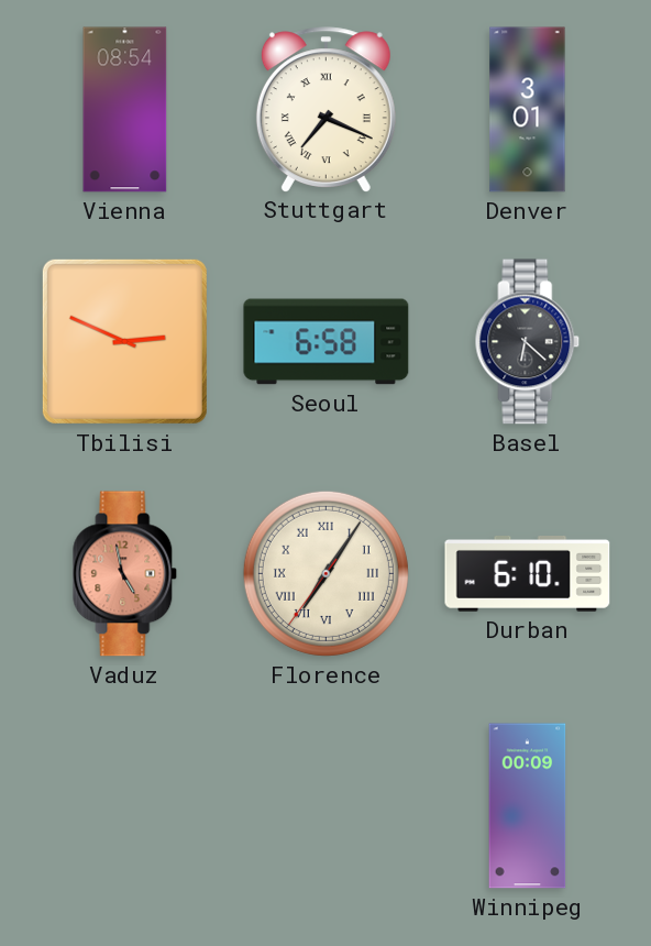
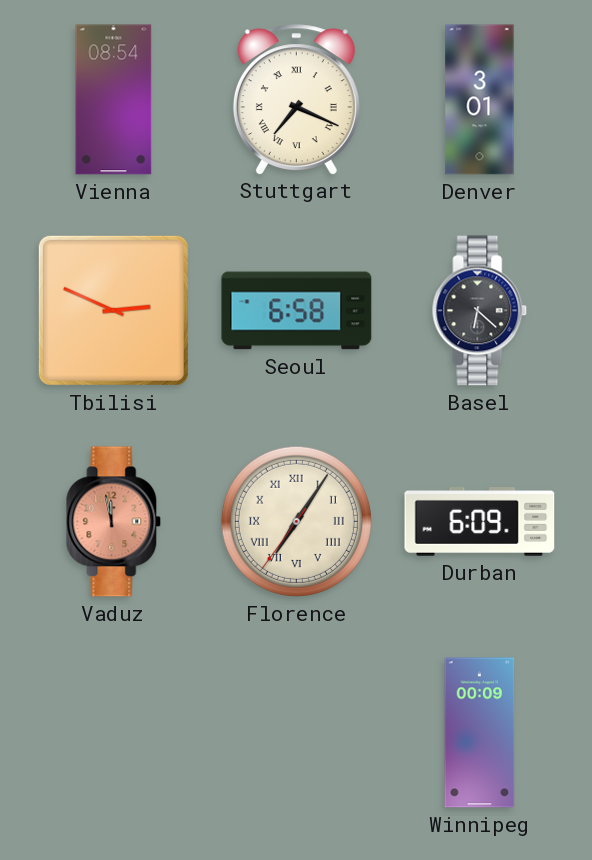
Vaduz: 4:58 -> 11:58
Durban: 6:10 -> 6:09
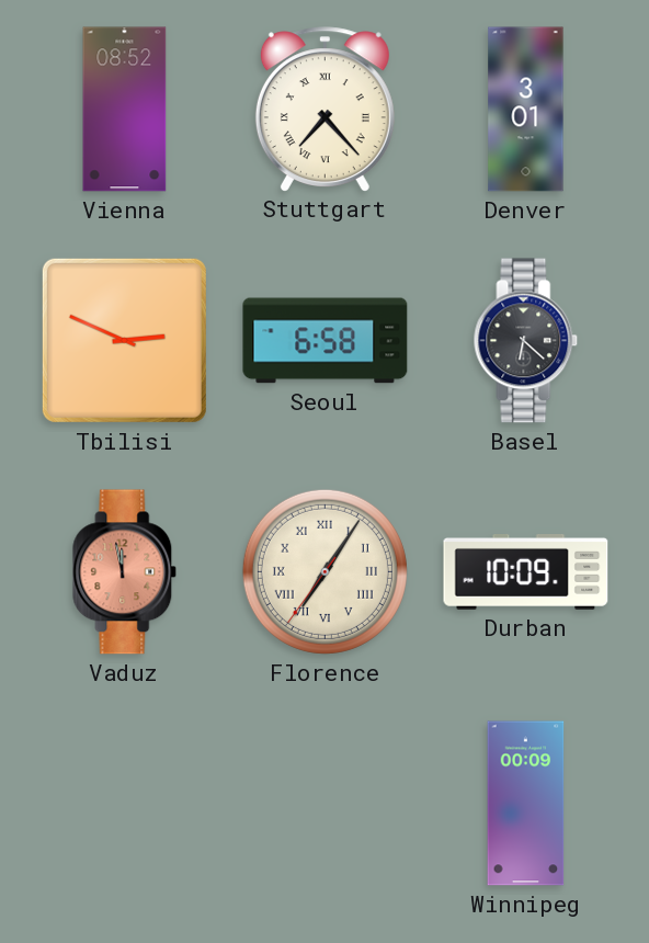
Vienna: 08:54 -> 08:52
Stuttgart: 7:19 -> 7:23
Durban: 6:09 -> 10:09
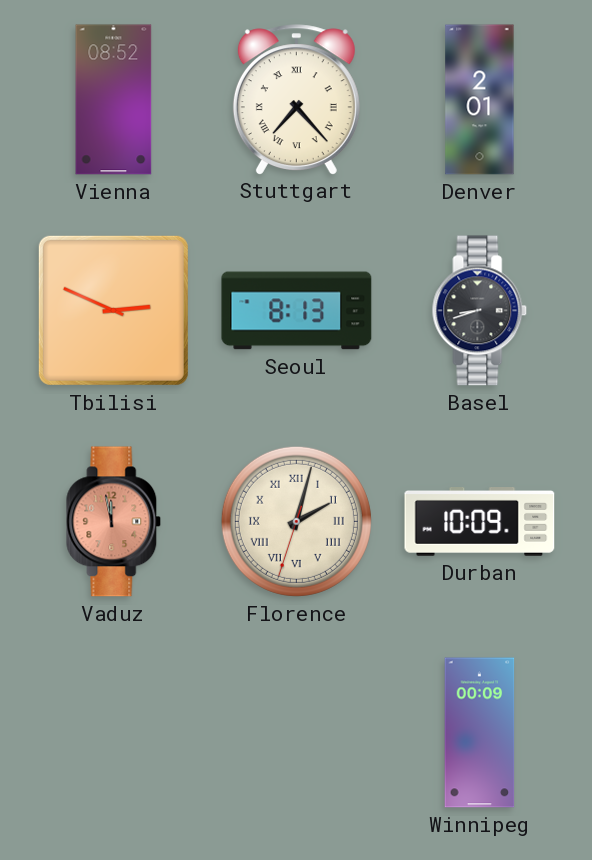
Denver: 3:01 -> 2:01
Seoul: 6:58 -> 8:13
Basel: 6:22 -> 8:42
Florence: 7:05 -> 2:02
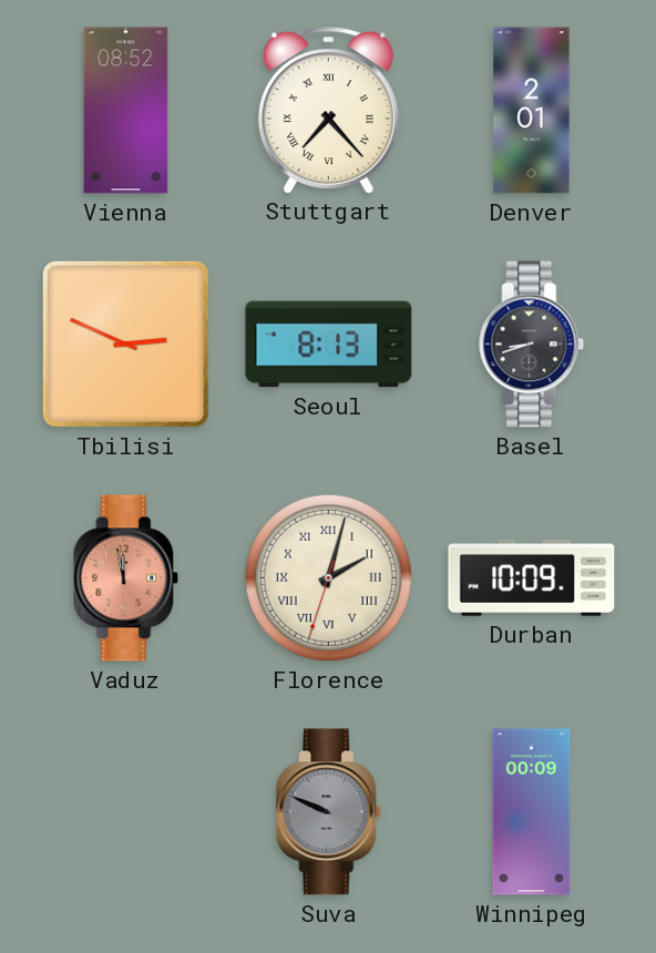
Suva: none -> 9:49
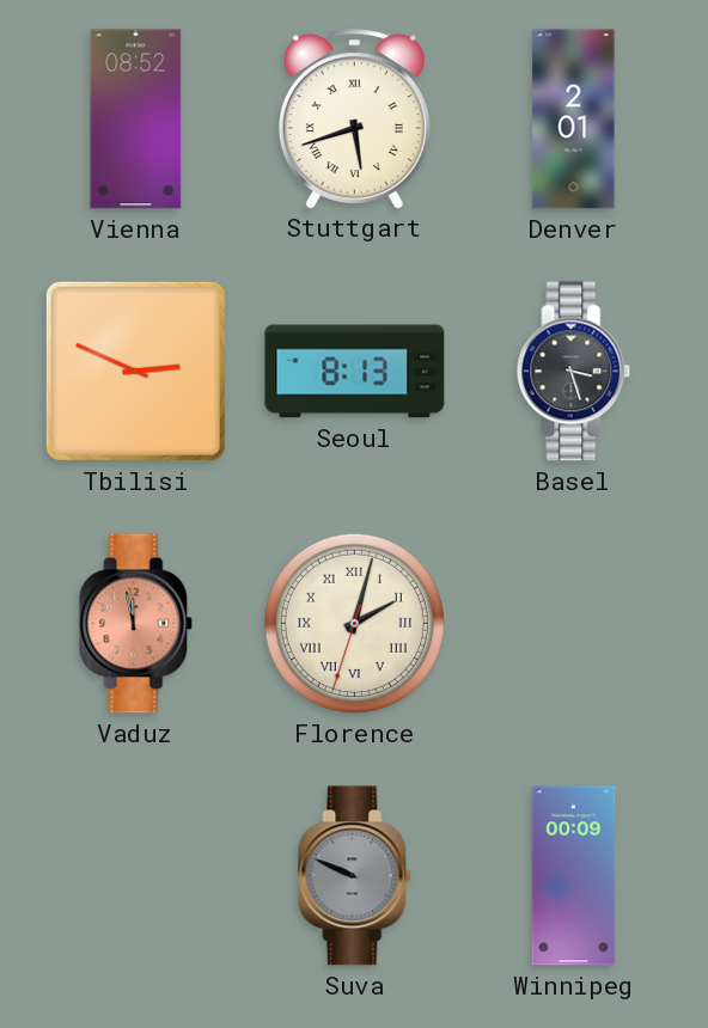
Stuttgart: 7:23 -> 5:42
Basel: 8:42 -> 3:27
Durban: 10:09 -> none
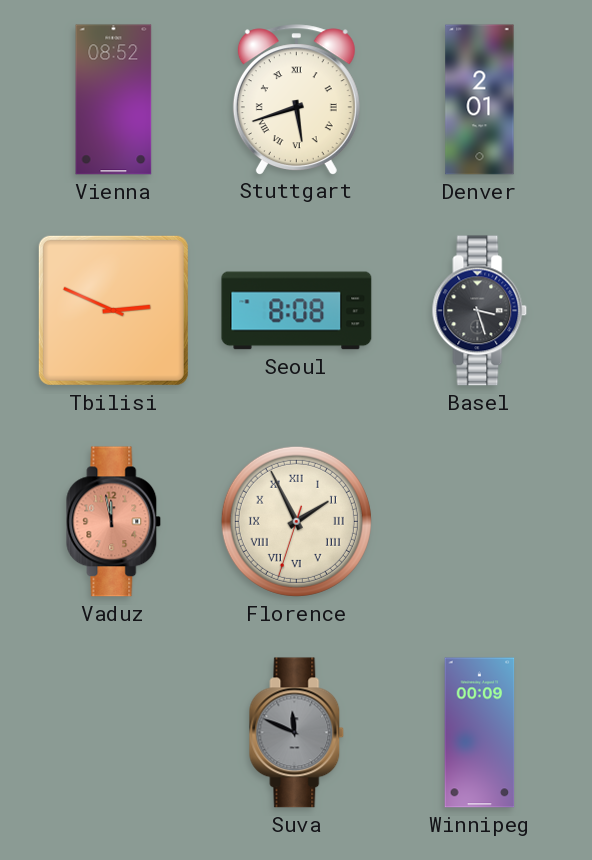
Seoul: 8:13 -> 8:08
Florence: 2:02 -> 1:55
Suva: 9:49 -> 11:49
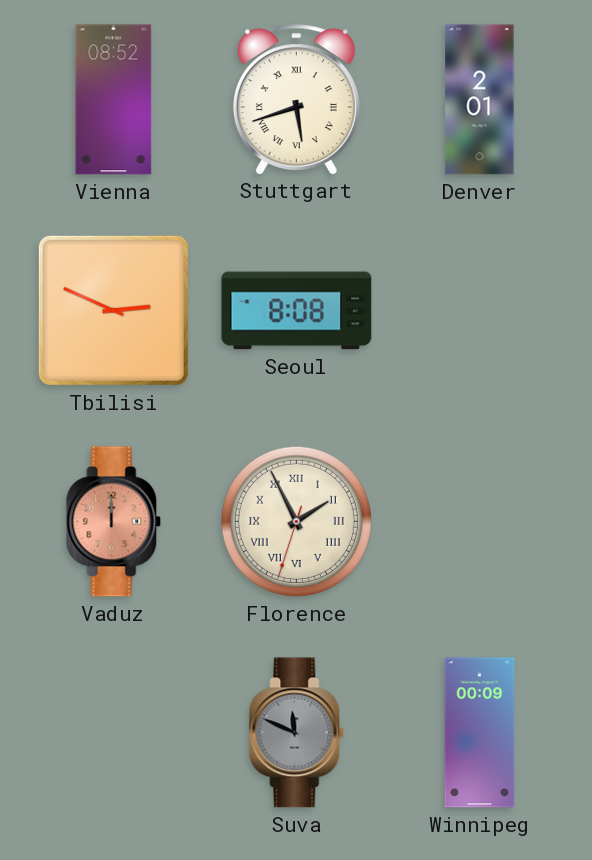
Basel: 3:27 -> none
Vaduz: 11:58 -> 12:00
